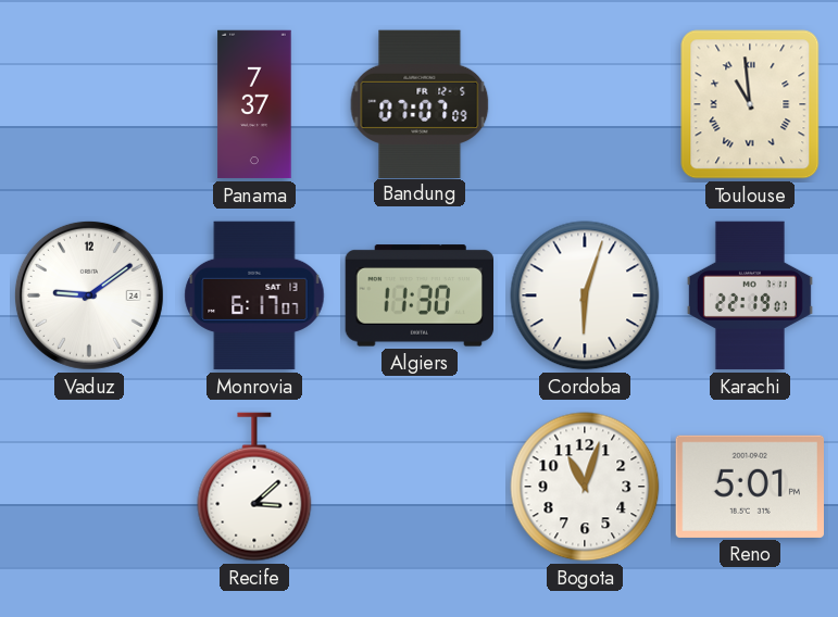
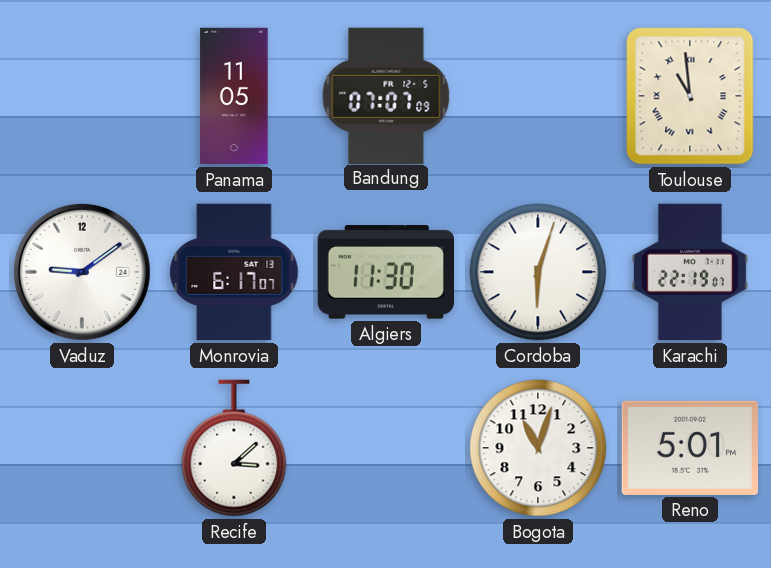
Panama: 7:37 -> 11:05
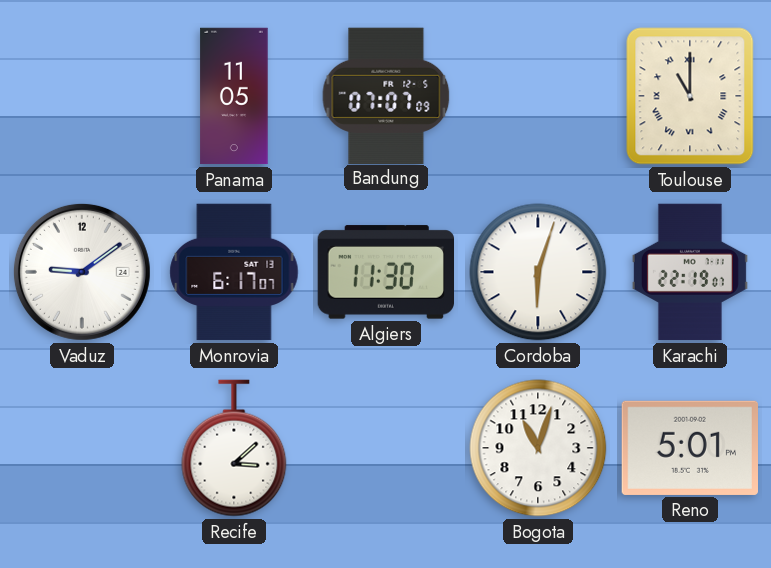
Toulouse: 10:59 -> 11:00
